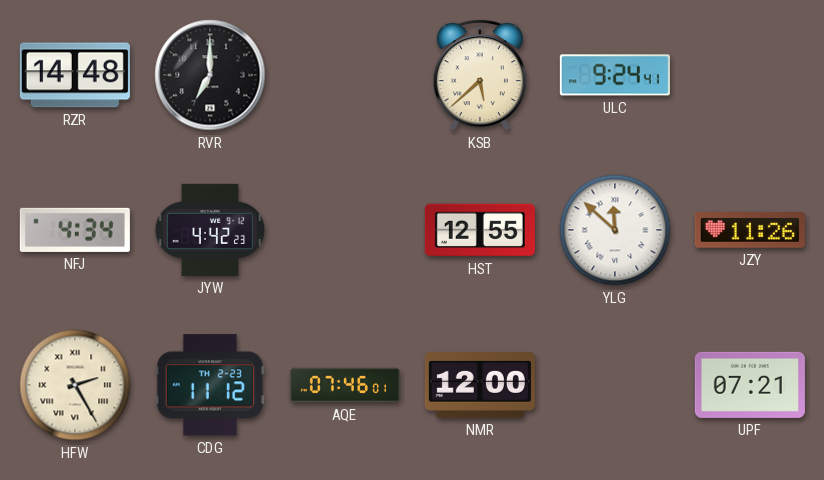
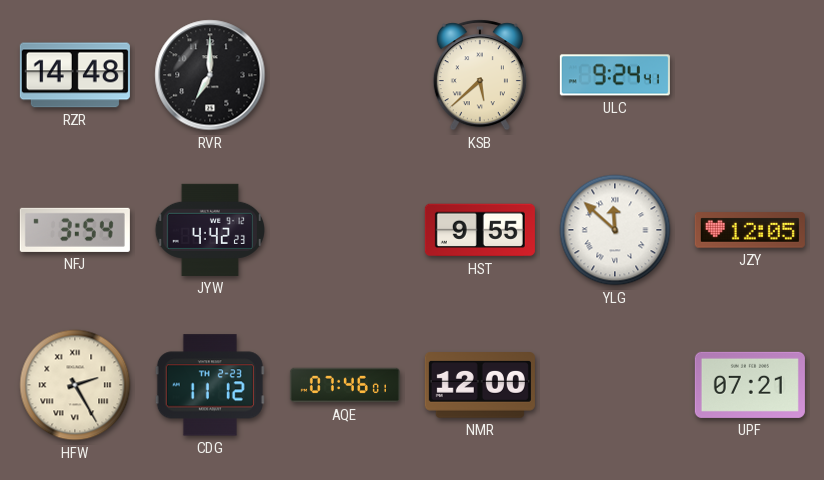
NFJ: 4:34 -> 3:54
HST: 12:55 -> 9:55
JZY: 11:26 -> 12:05
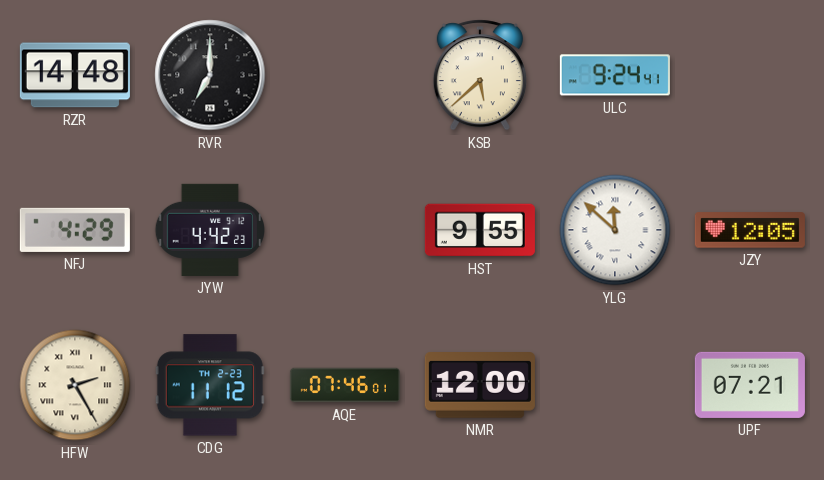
NFJ: 3:54 -> 4:29
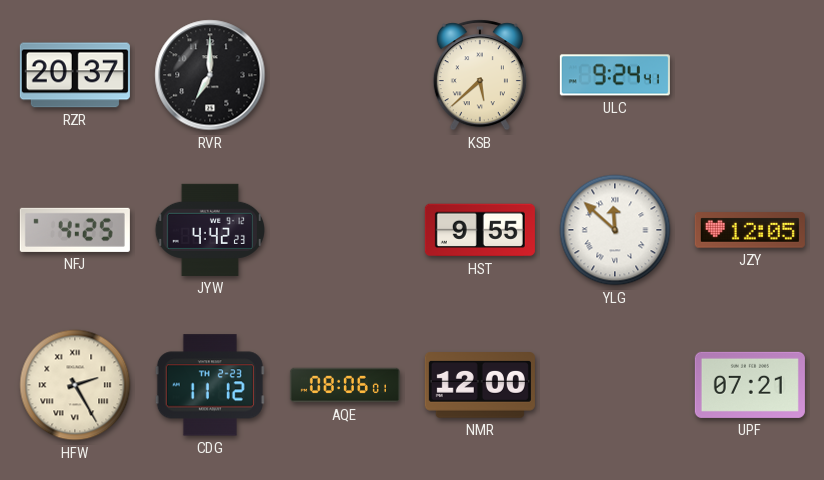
RZR: 14:48 -> 20:37
NFJ: 4:29 -> 4:25
AQE: 07:46 -> 08:06
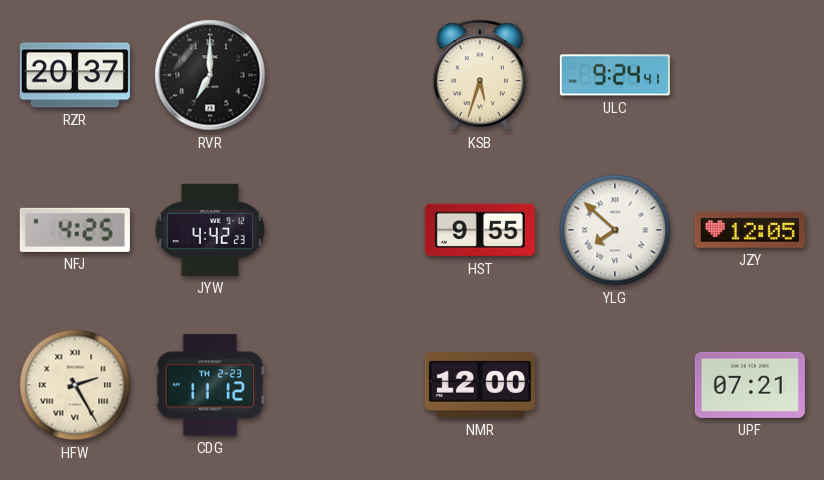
KSB: 5:38 -> 5:33
YLG: 11:52 -> 7:52
AQE: 08:06 -> none
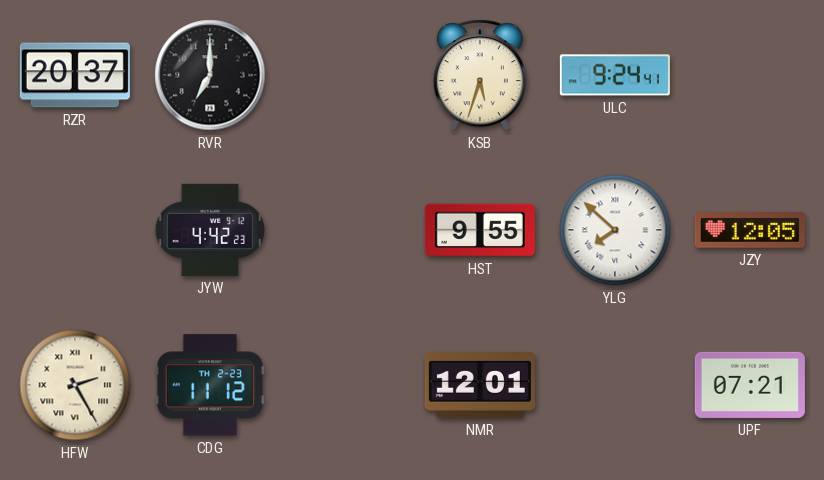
NFJ: 4:25 -> none
NMR: 12:00 -> 12:01
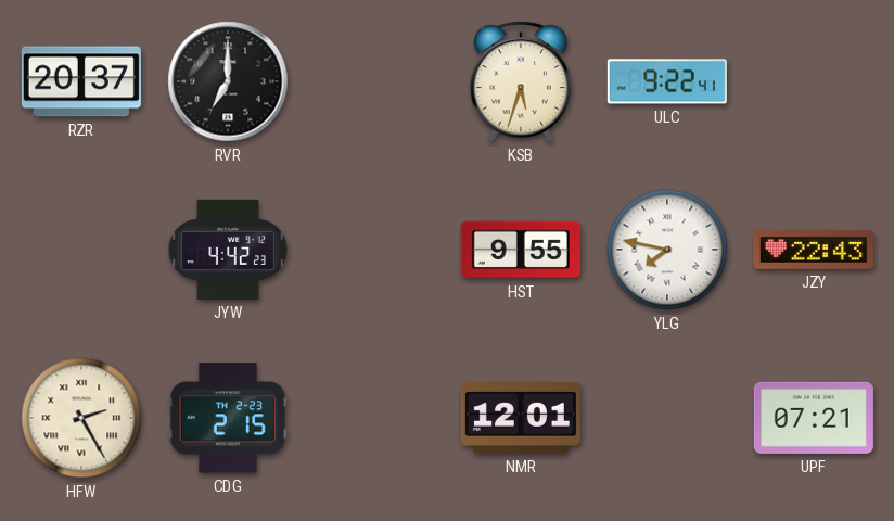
ULC: 9:24 -> 9:22
YLG: 7:52 -> 7:47
JZY: 12:05 -> 22:43
CDG: 11:12 -> 2:15
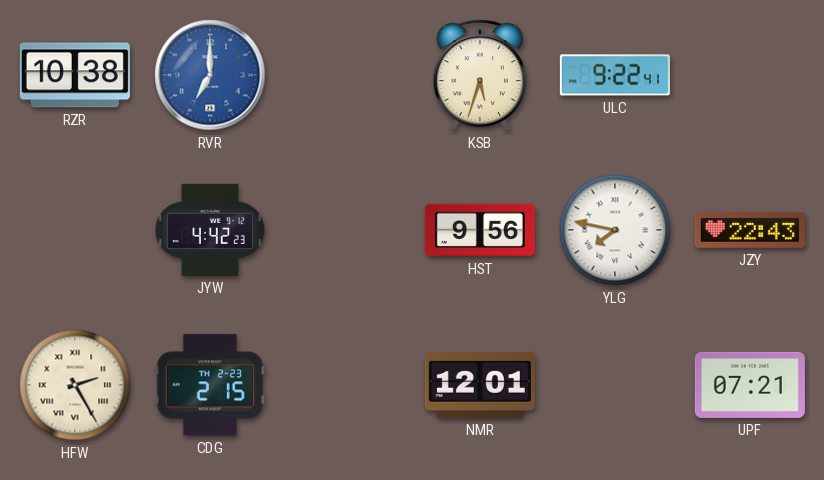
RZR: 20:37 -> 10:38
RVR dial: black -> blue
HST: 9:55 -> 9:56
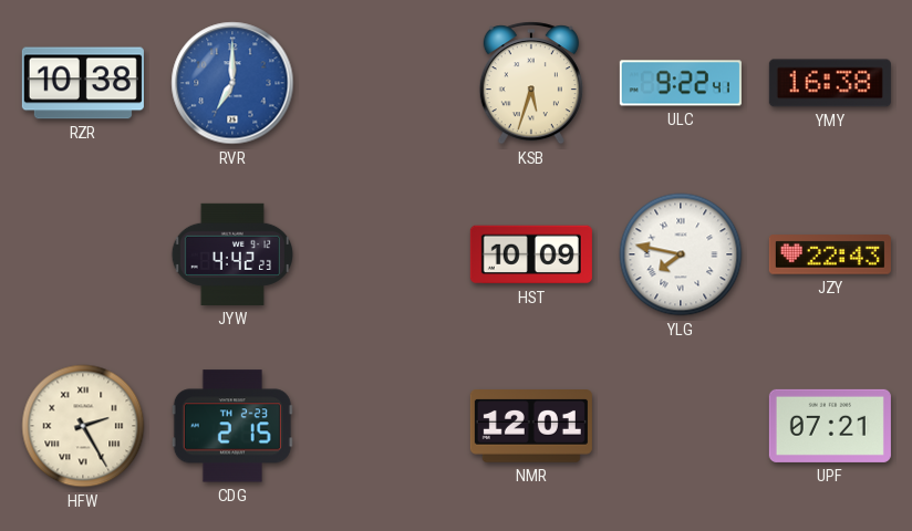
YMY: none -> 16:38
HST: 9:56 -> 10:09
